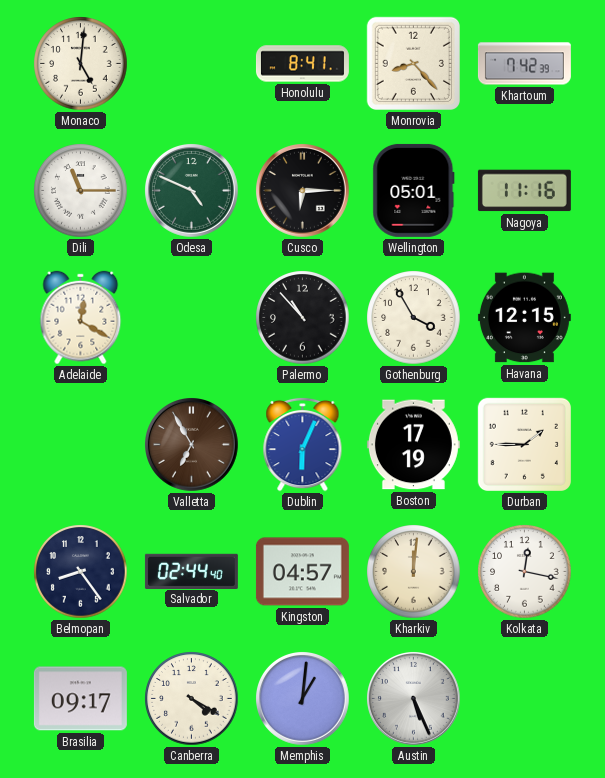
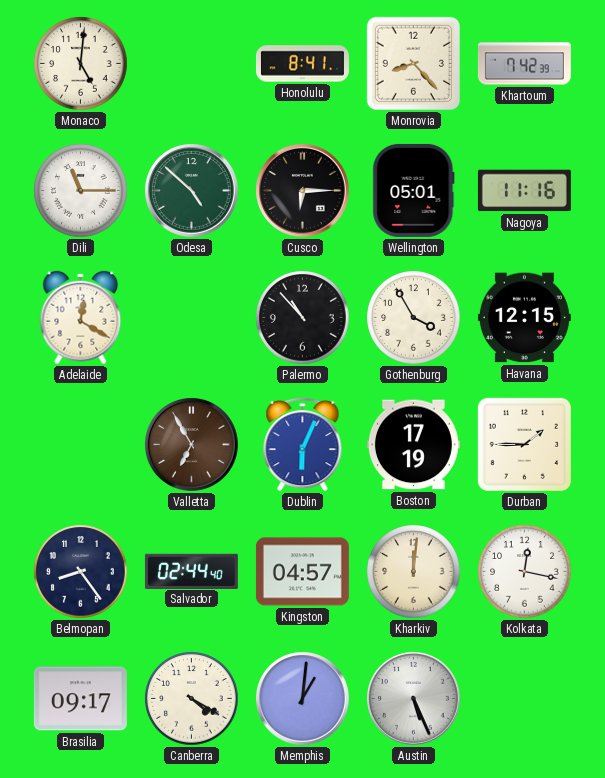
Odesa: 4:49 -> 4:52
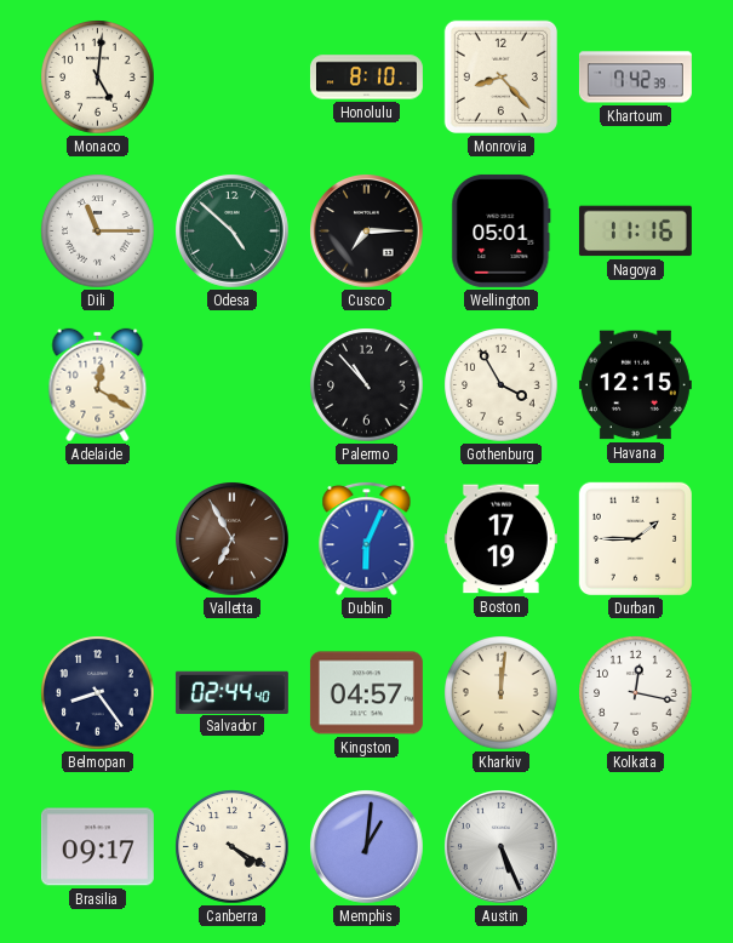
Honolulu: 8:41 -> 8:10
Cusco: 6:15 -> 7:15
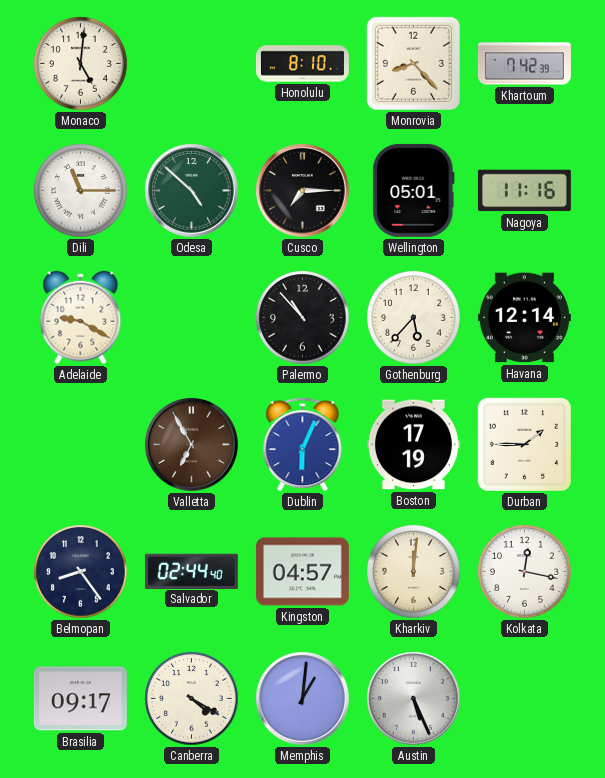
Adelaide: 12:20 -> 9:20
Gothenburg: 3:55 -> 5:37
Havana: 12:15 -> 12:14
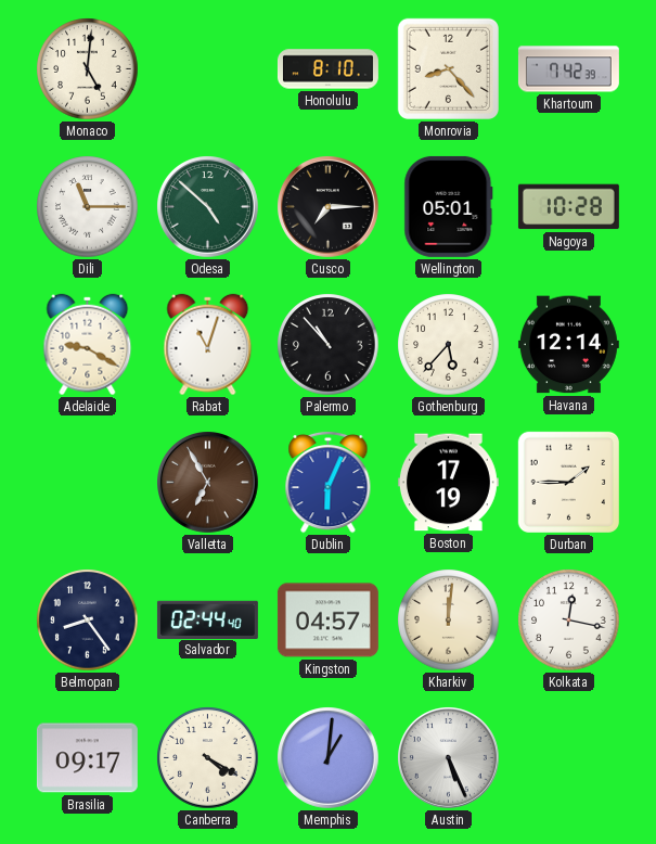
Nagoya: 11:16 -> 10:28
Rabat: none -> 11:03
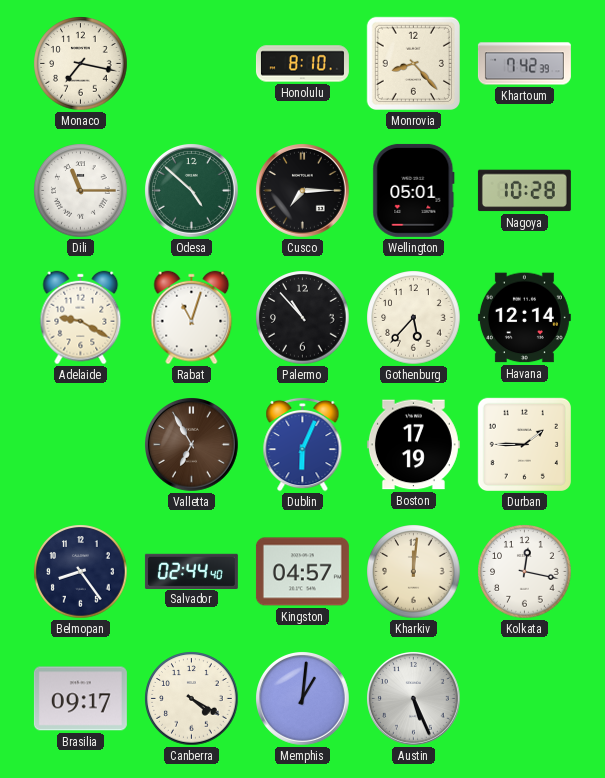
Monaco: 5:01 -> 7:17
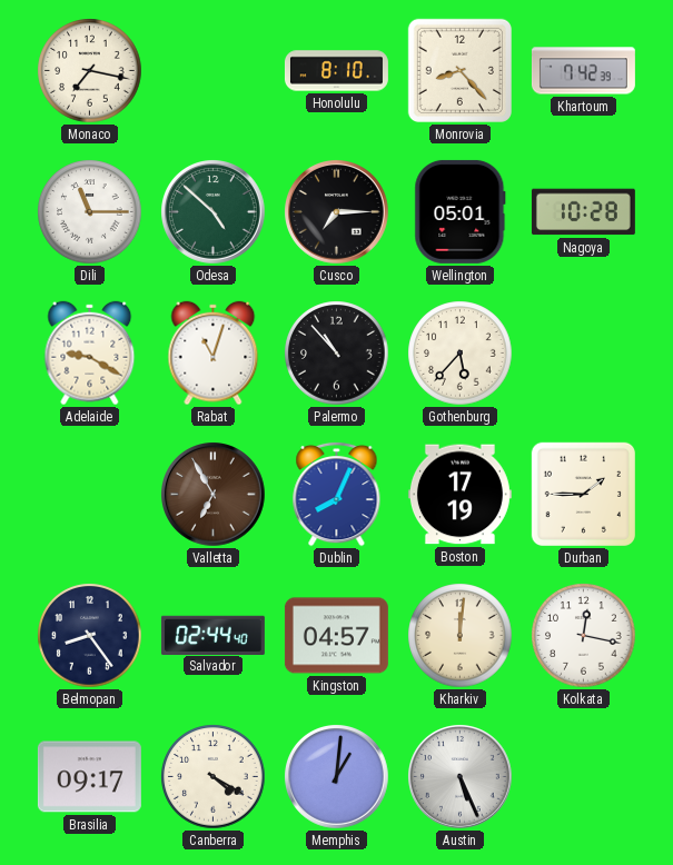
Havana: 12:14 -> none
Dublin: 6:04 -> 8:04
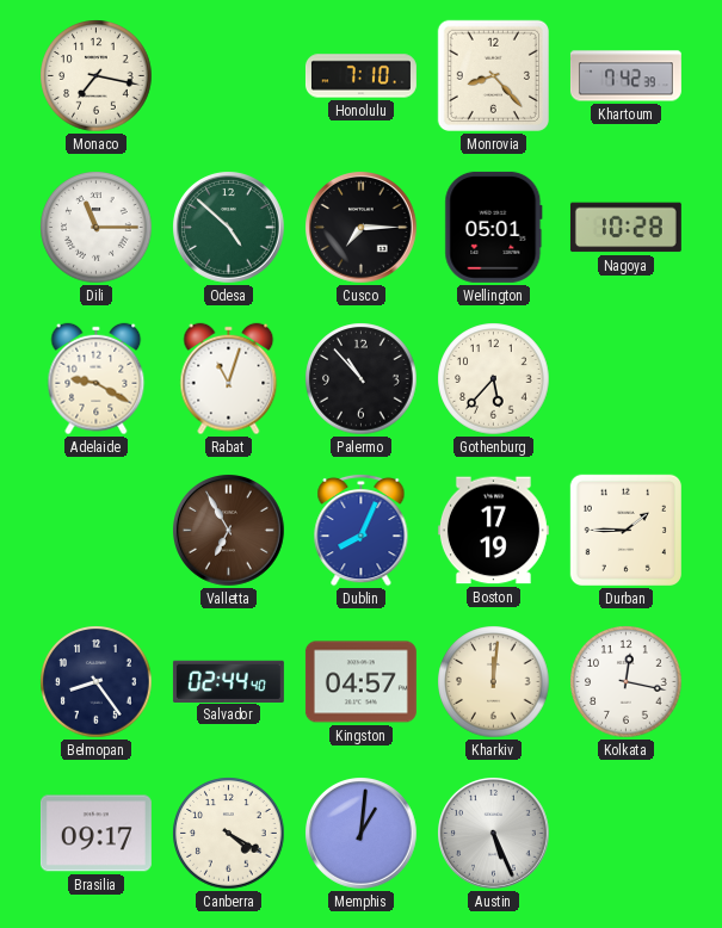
Honolulu: 8:10 -> 7:10
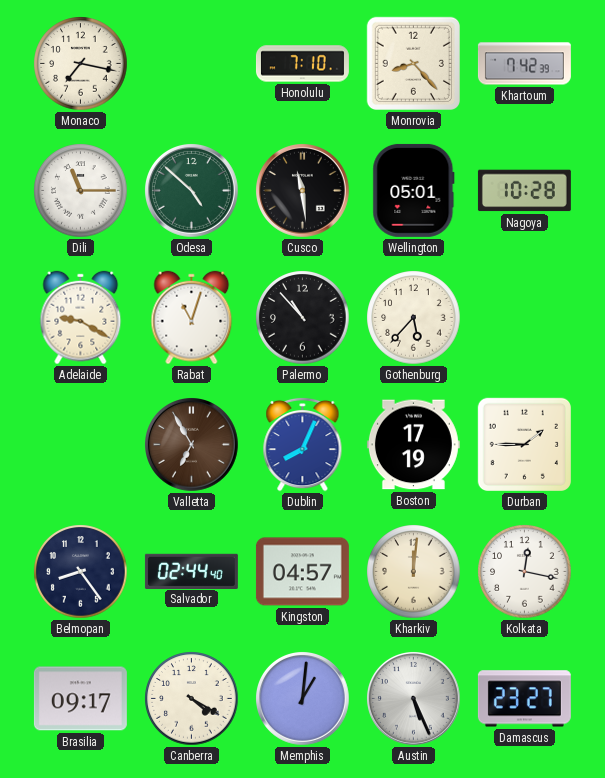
Cusco: 7:15 -> 11:29
Damascus: none -> 23:27
